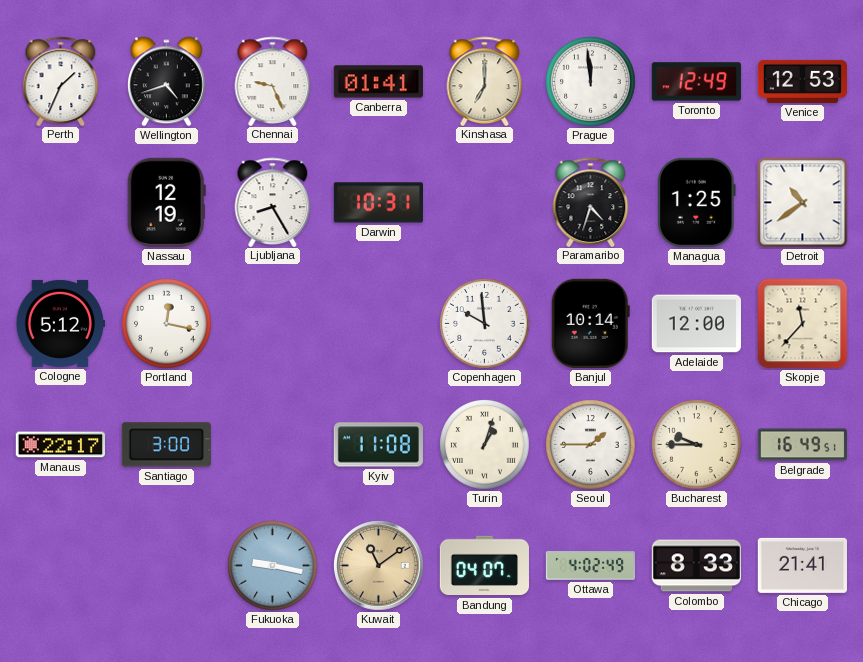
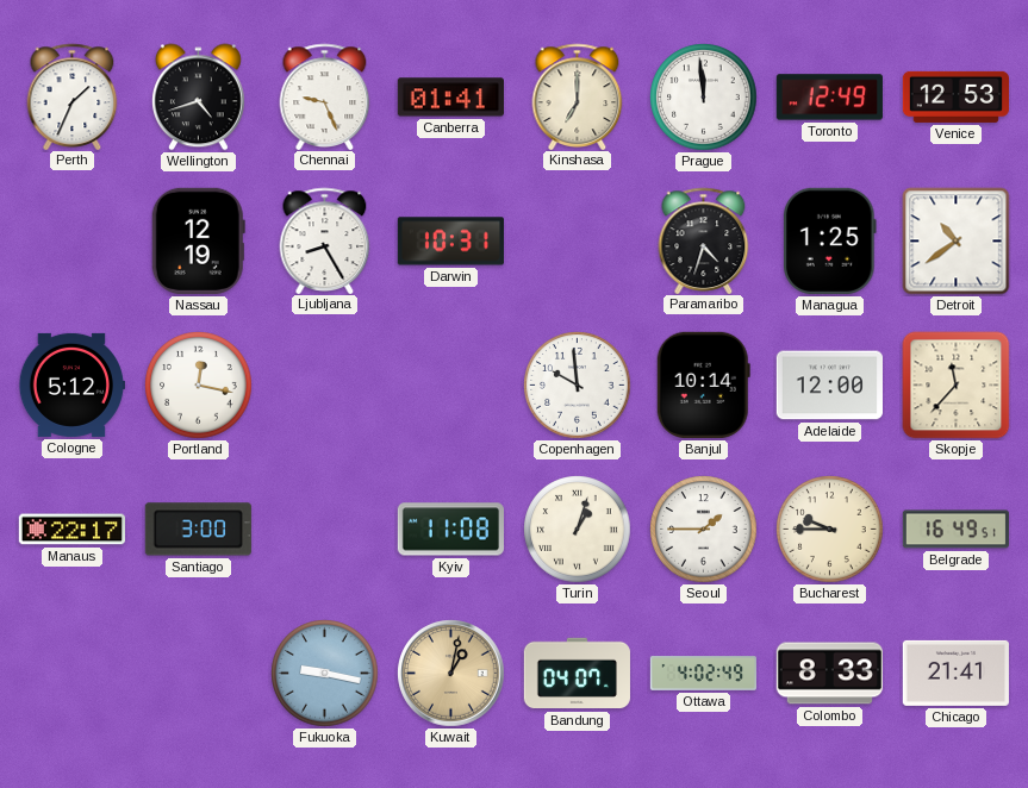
Kuwait: 11:09 -> 1:02
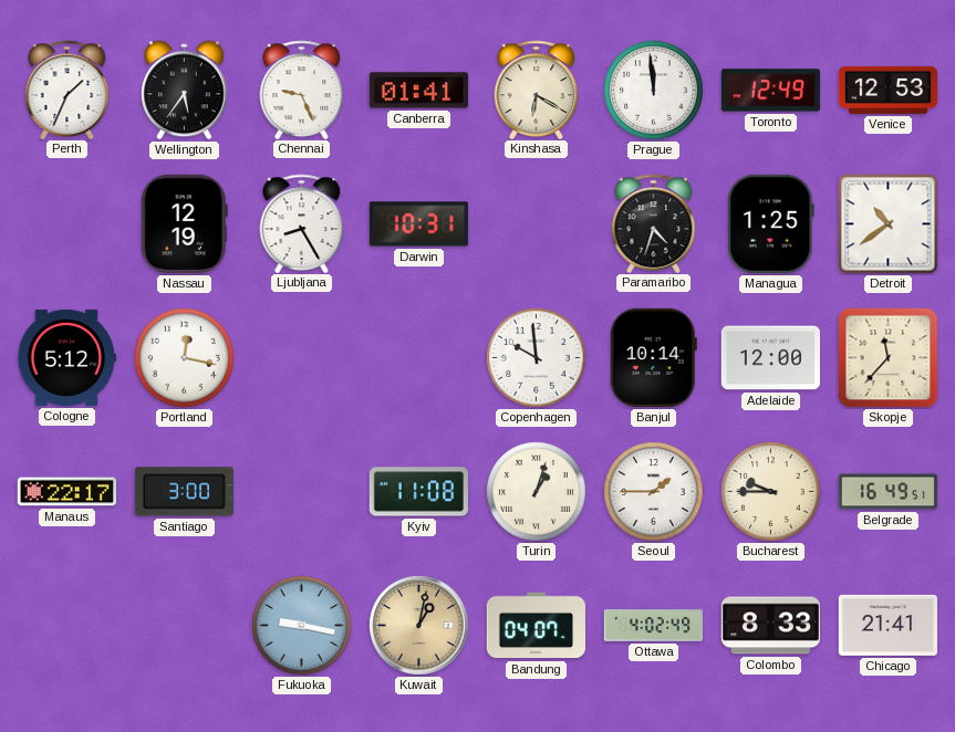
Wellington: 4:42 -> 5:36
Kinshasa: 7:00 -> 6:20
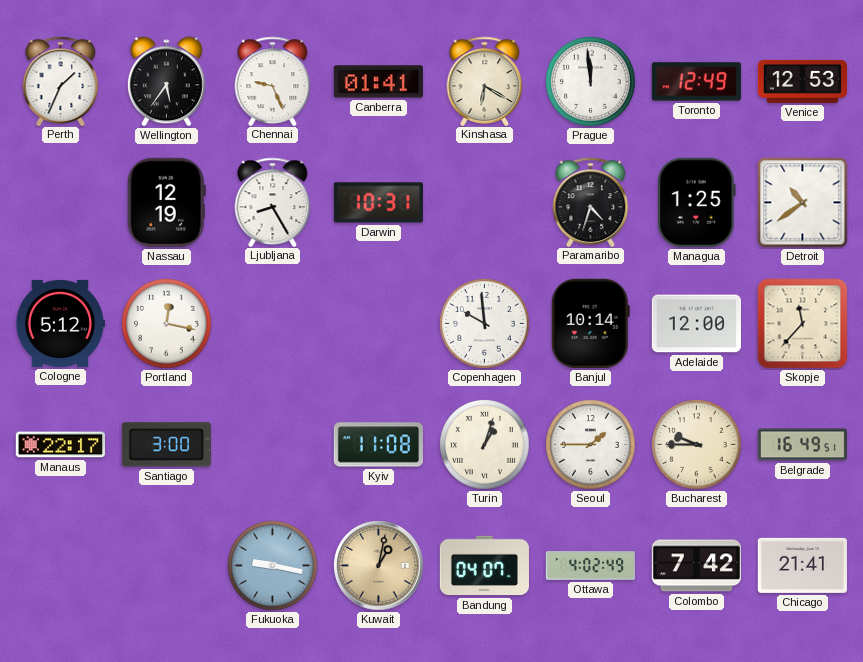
Colombo: 8:33 -> 7:42
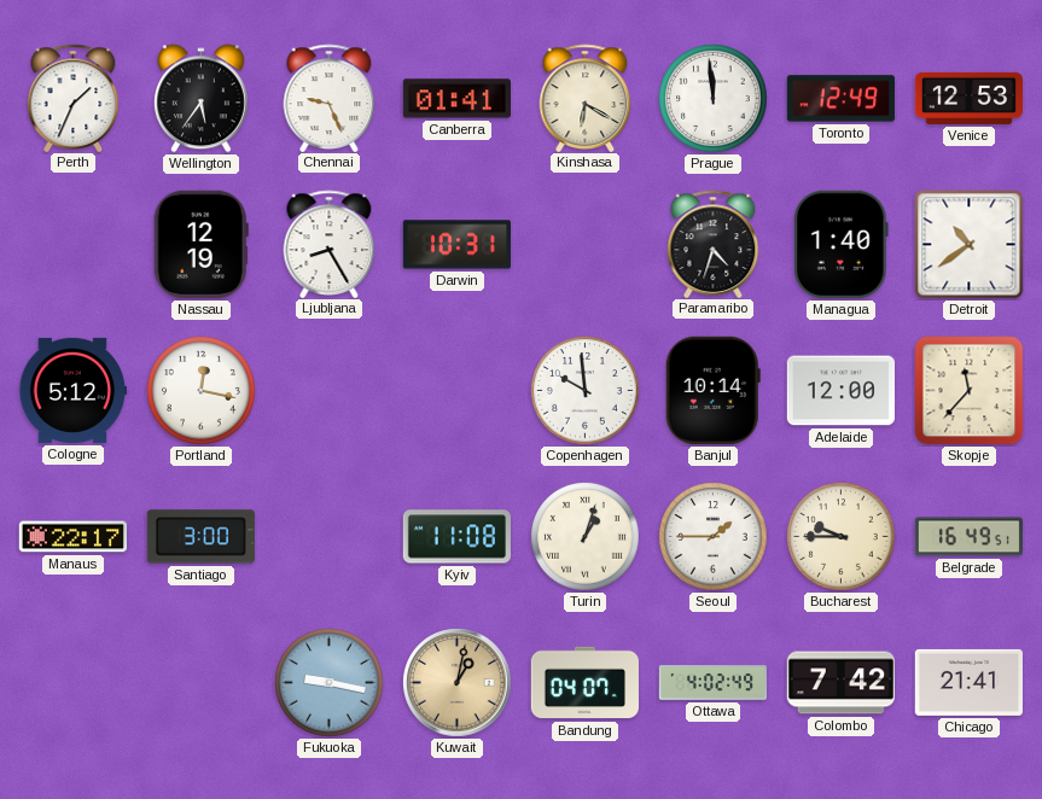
Managua: 1:25 -> 1:40
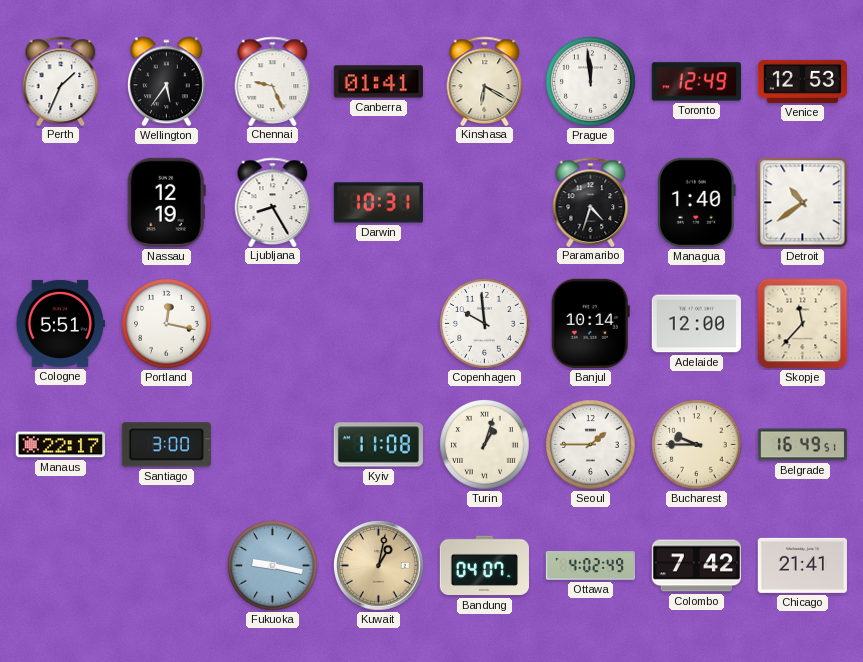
Cologne: 5:12 -> 5:51
